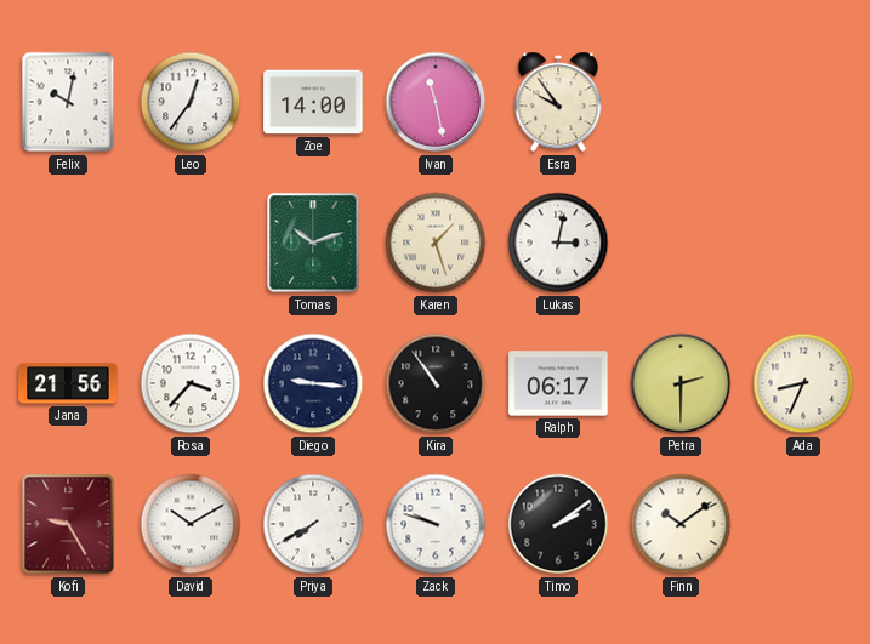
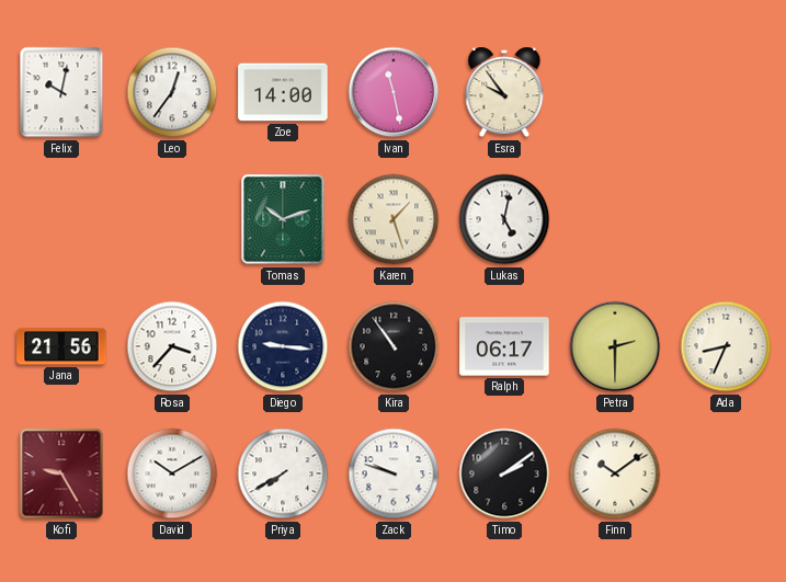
Lukas: 3:02 -> 5:02
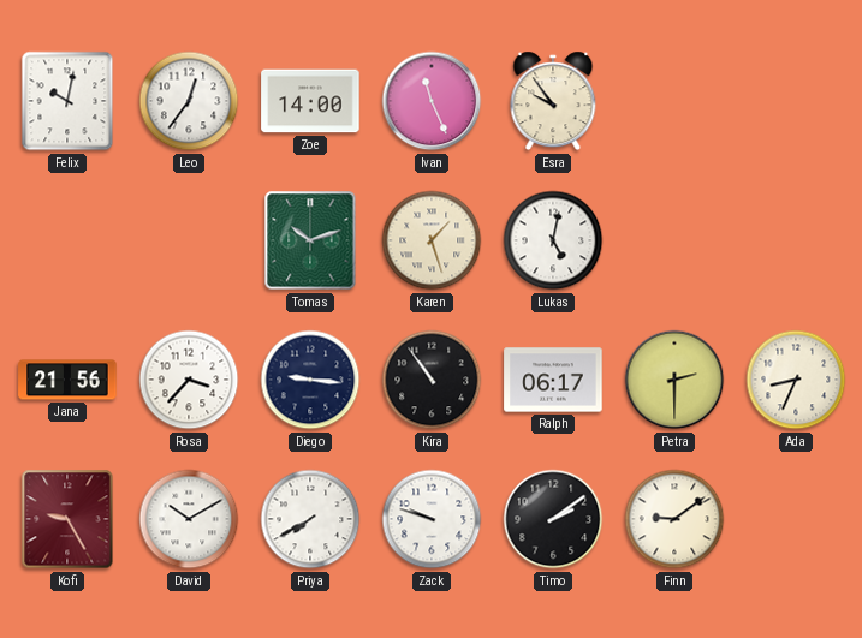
Ivan: 11:28 -> 11:26
Finn: 10:09 -> 9:09
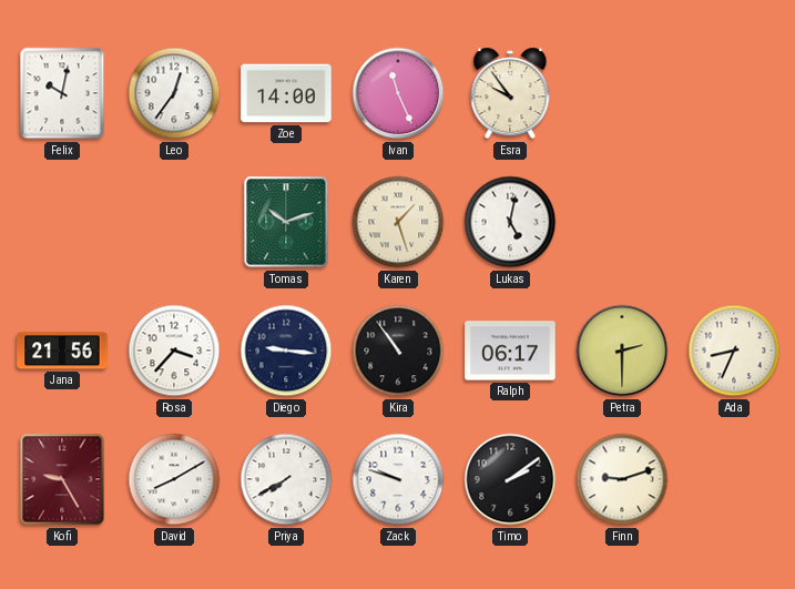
David: 10:10 -> 8:10
Finn: 9:09 -> 9:12
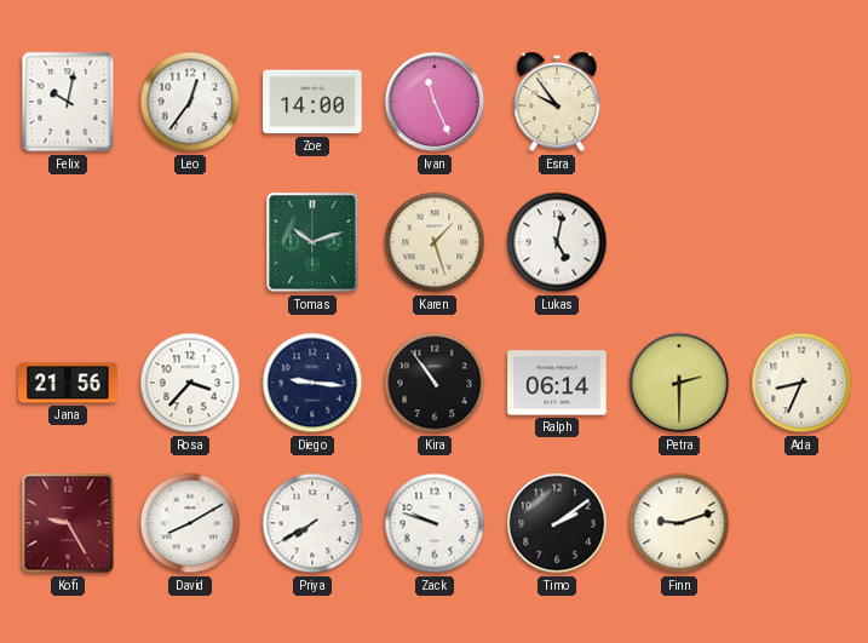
Ralph: 06:17 -> 06:14
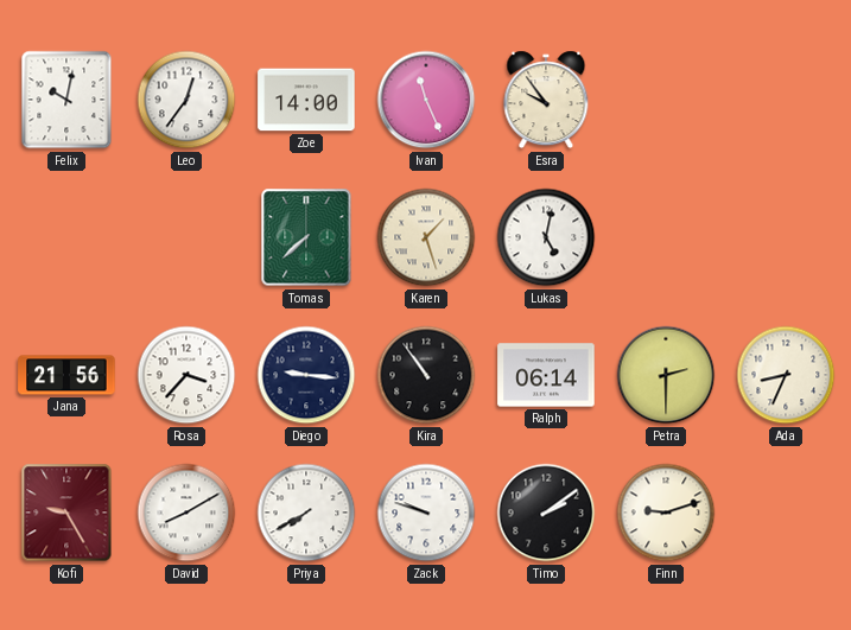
Tomas: 10:12 -> 7:38
